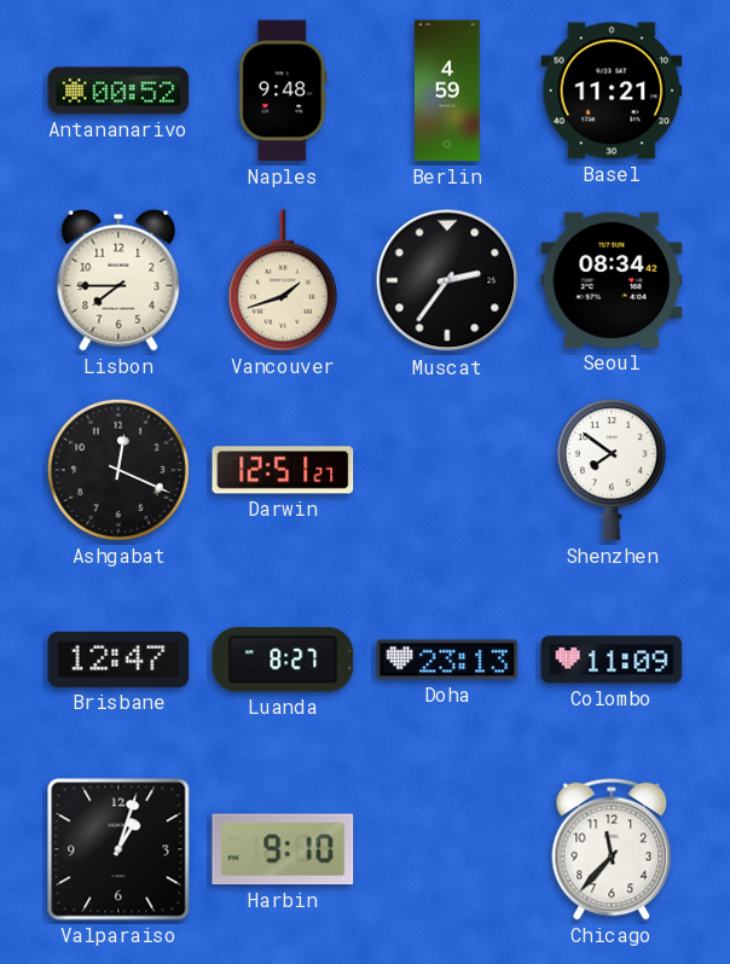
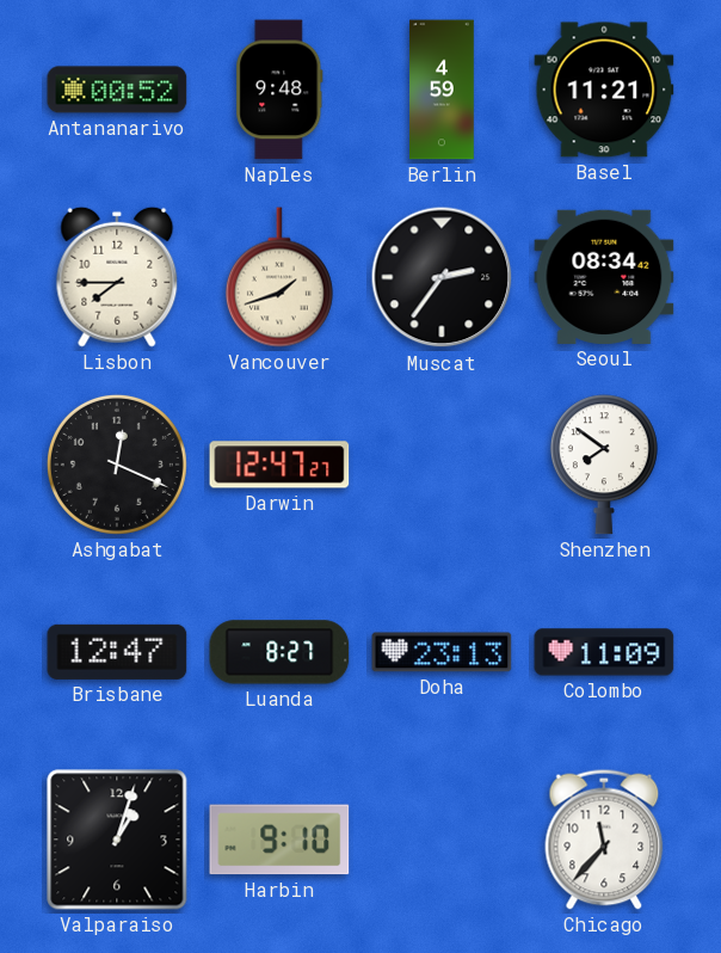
Darwin: 12:51 -> 12:47
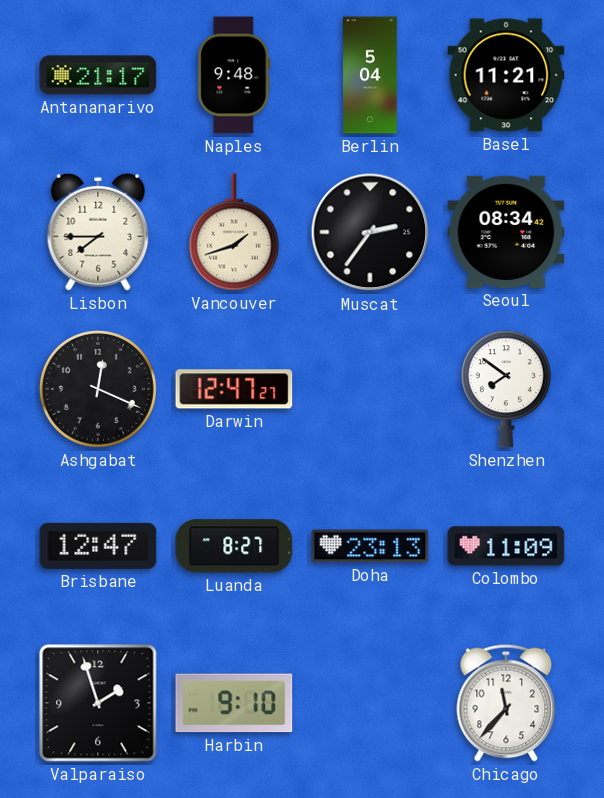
Antananarivo: 00:52 -> 21:17
Berlin: 4:59 -> 5:04
Valparaiso: 1:03 -> 1:57
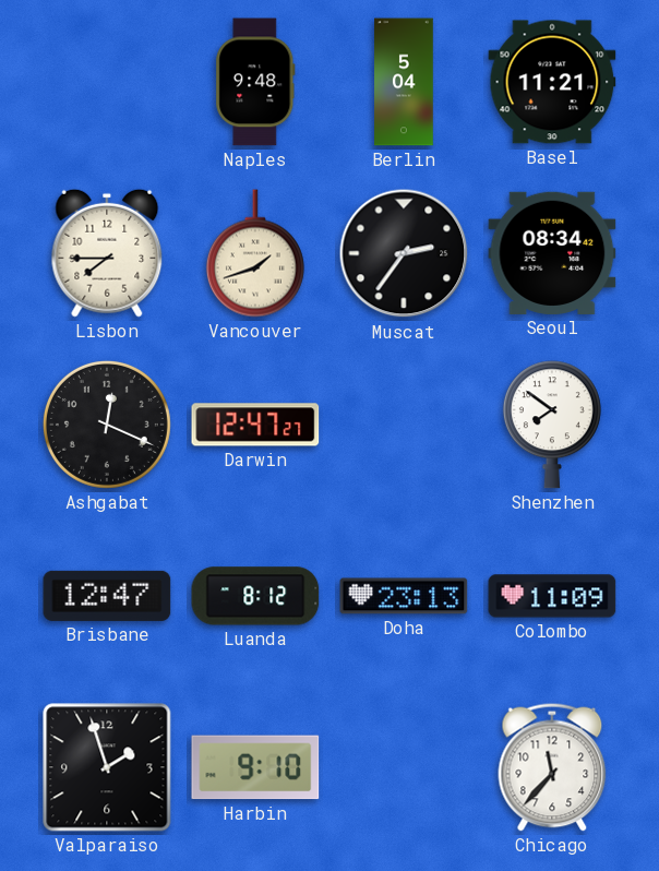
Antananarivo: 21:17 -> none
Luanda: 8:27 -> 8:12
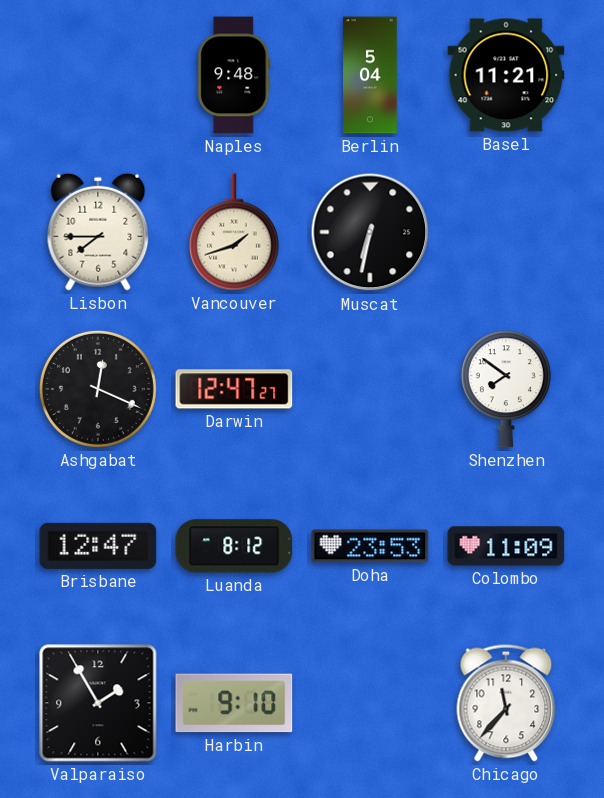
Muscat: 2:36 -> 6:32
Seoul: 08:34 -> none
Doha: 23:13 -> 23:53
Valparaiso: 1:57 -> 1:55
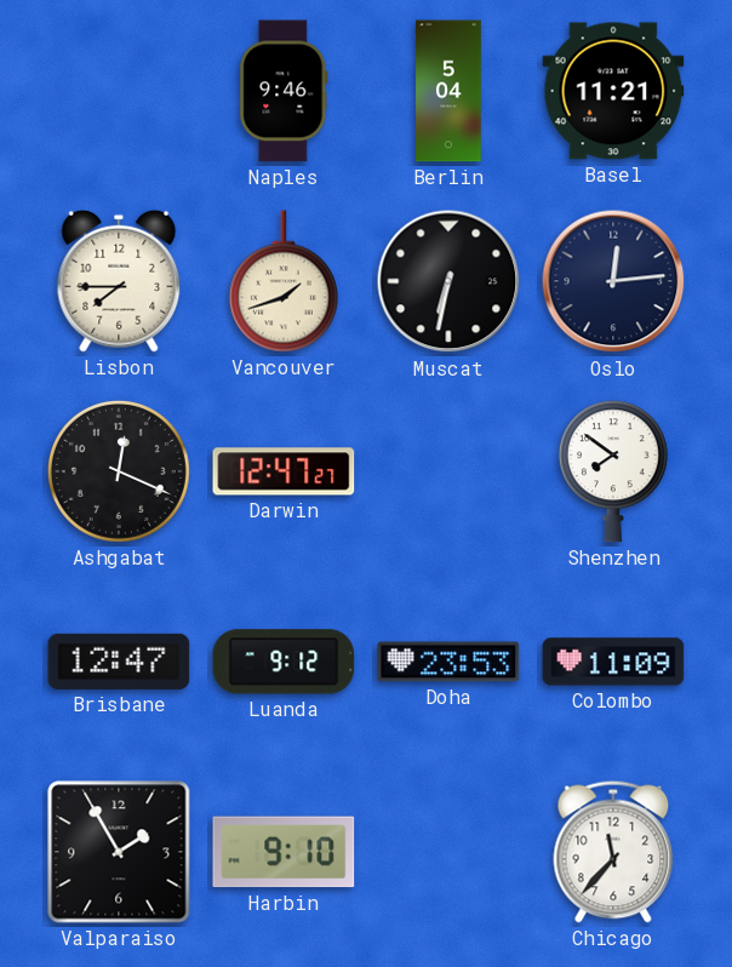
Naples: 9:48 -> 9:46
Oslo: none -> 12:14
Luanda: 8:12 -> 9:12
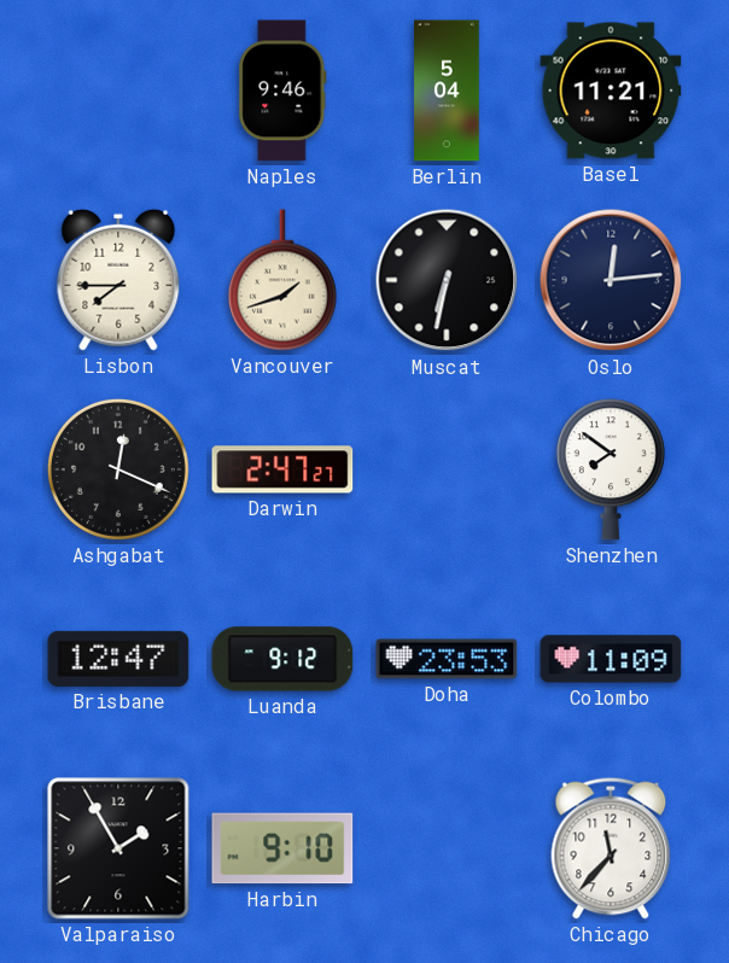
Darwin: 12:47 -> 2:47
